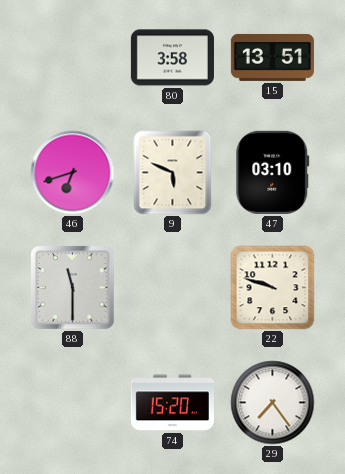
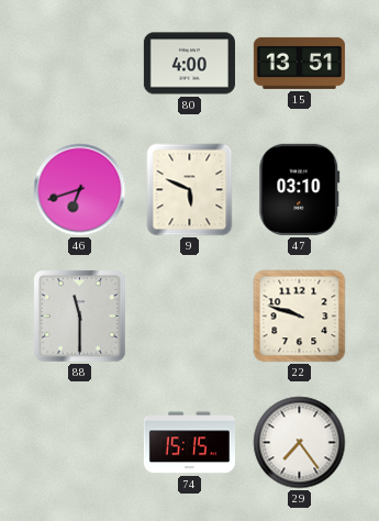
80: 3:58 -> 4:00
74: 15:20 -> 15:15
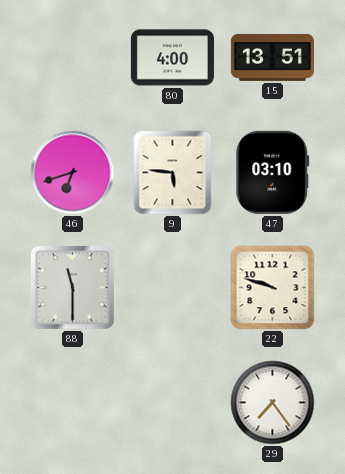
9: 5:49 -> 5:46
74: 15:15 -> none
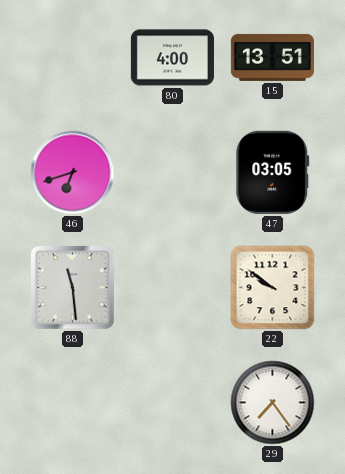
9: 5:46 -> none
47: 03:10 -> 03:05
88: 11:30 -> 11:29
22: 9:48 -> 9:51
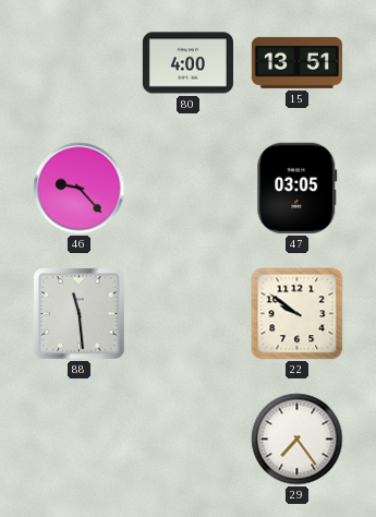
46: 6:42 -> 9:23
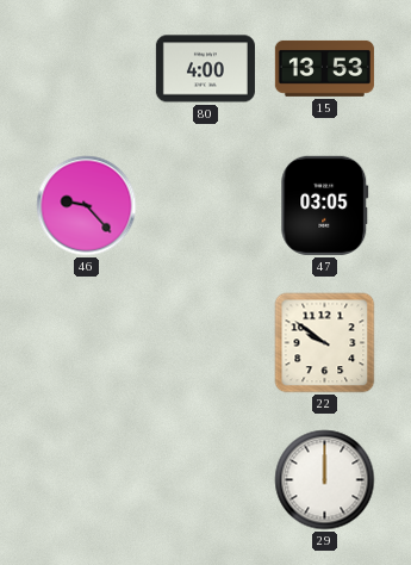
15: 13:51 -> 13:53
88: 11:29 -> none
29: 7:24 -> 12:00
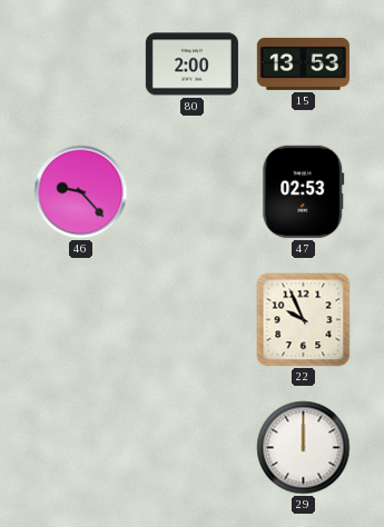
80: 4:00 -> 2:00
47: 03:05 -> 02:53
22: 9:51 -> 9:56
